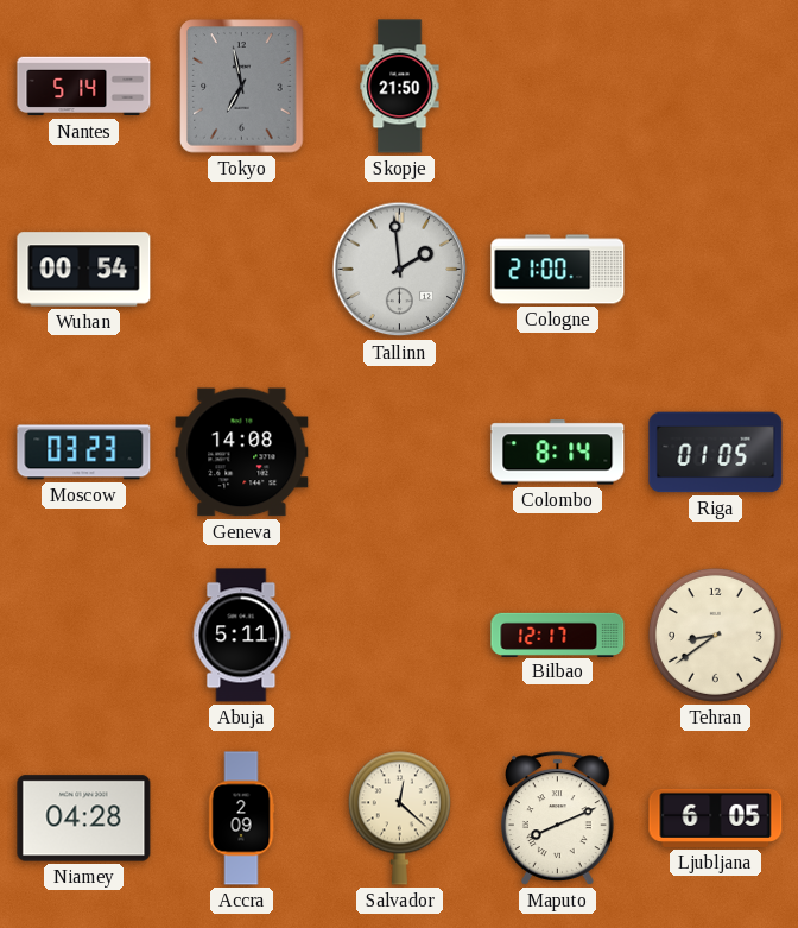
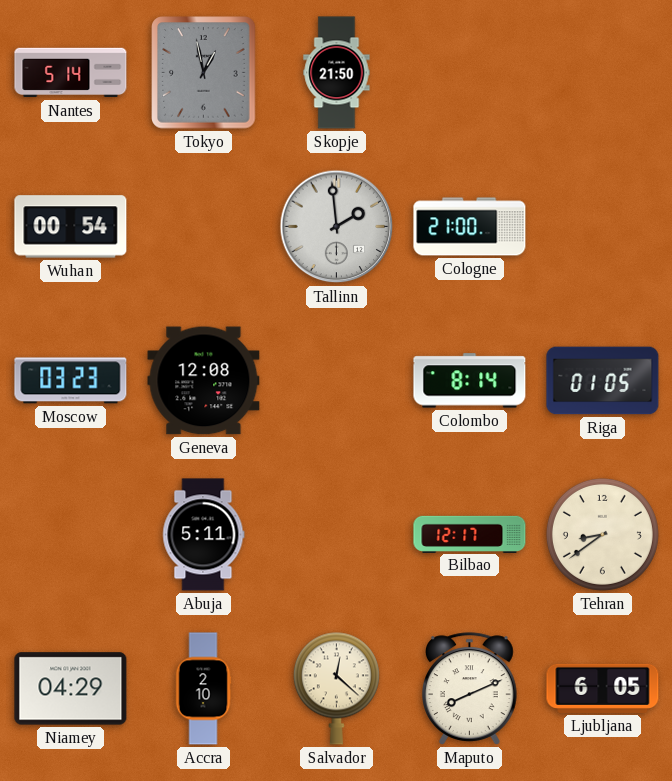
Tokyo: 6:58 -> 12:58
Geneva: 14:08 -> 12:08
Niamey: 04:28 -> 04:29
Accra: 2:09 -> 2:10
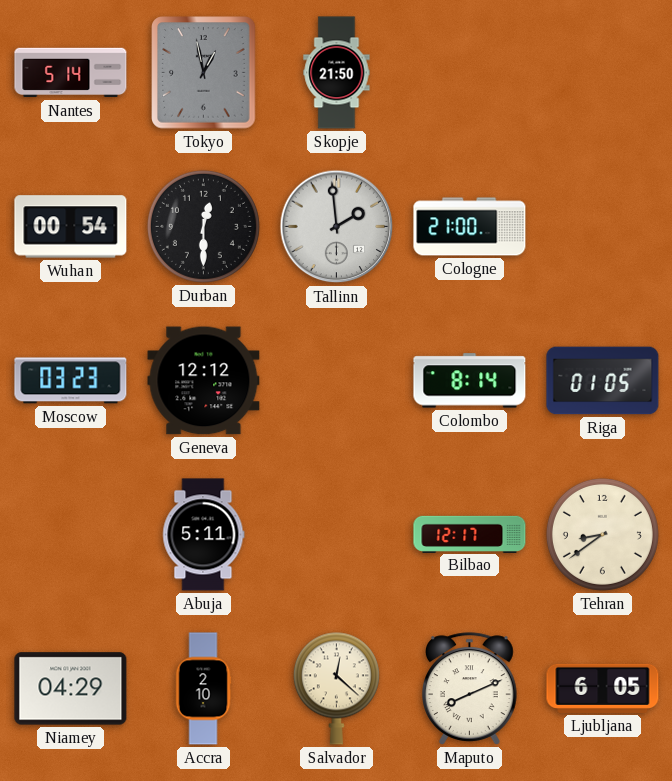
Durban: none -> 12:30
Geneva: 12:08 -> 12:12
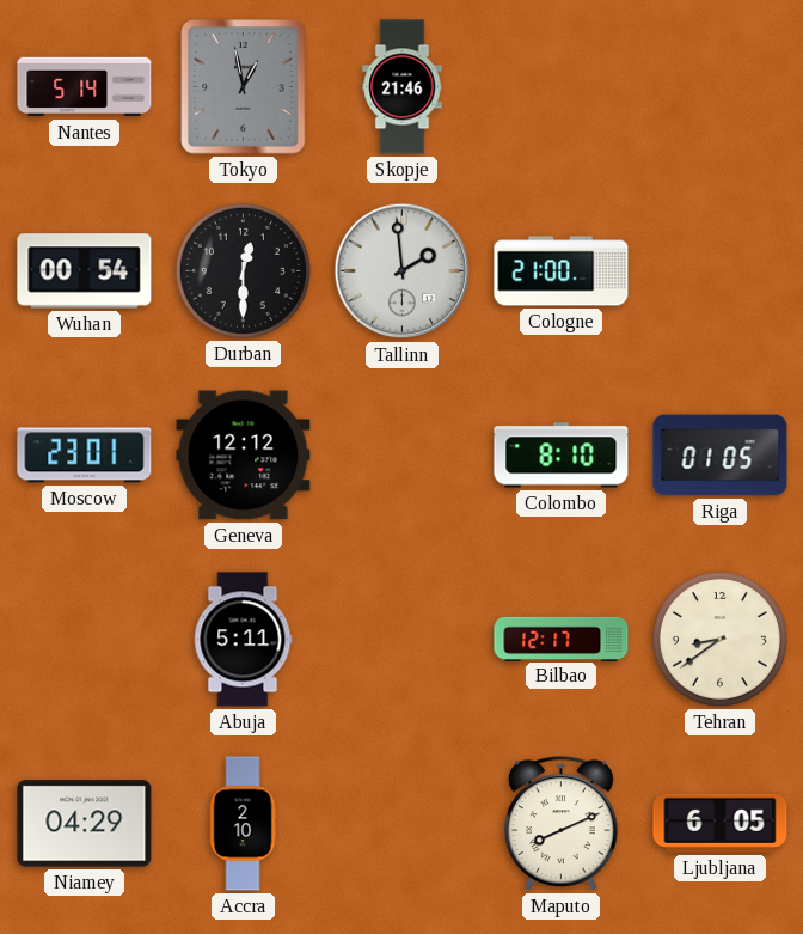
Skopje: 21:50 -> 21:46
Moscow: 03:23 -> 23:01
Colombo: 8:14 -> 8:10
Salvador: 12:22 -> none
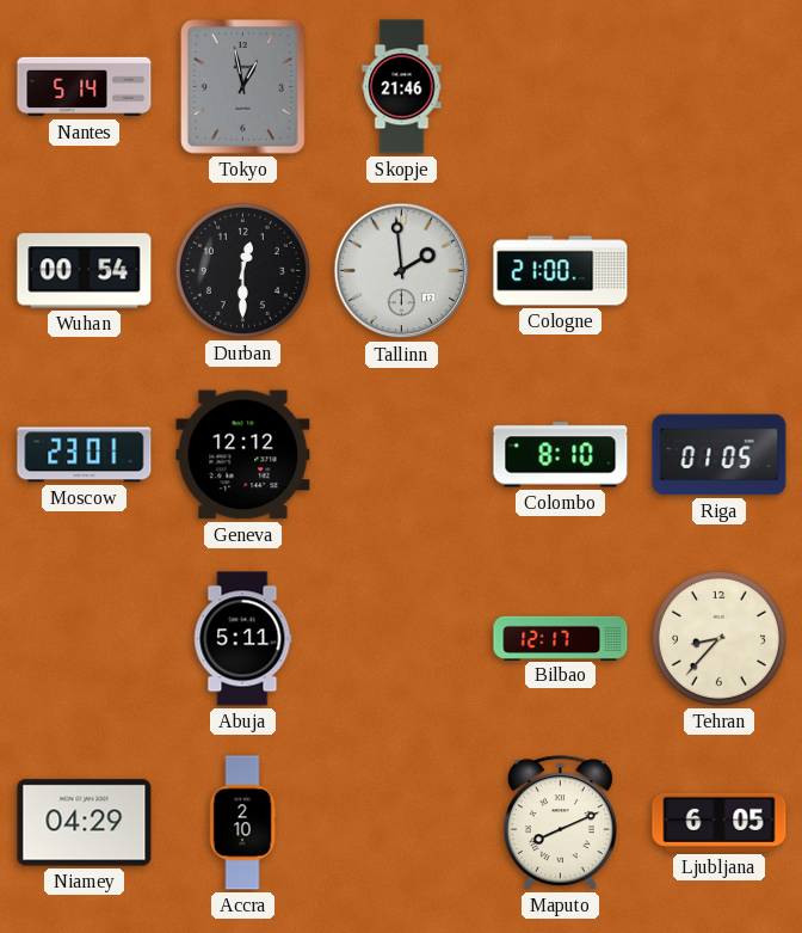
Tehran: 8:39 -> 8:37
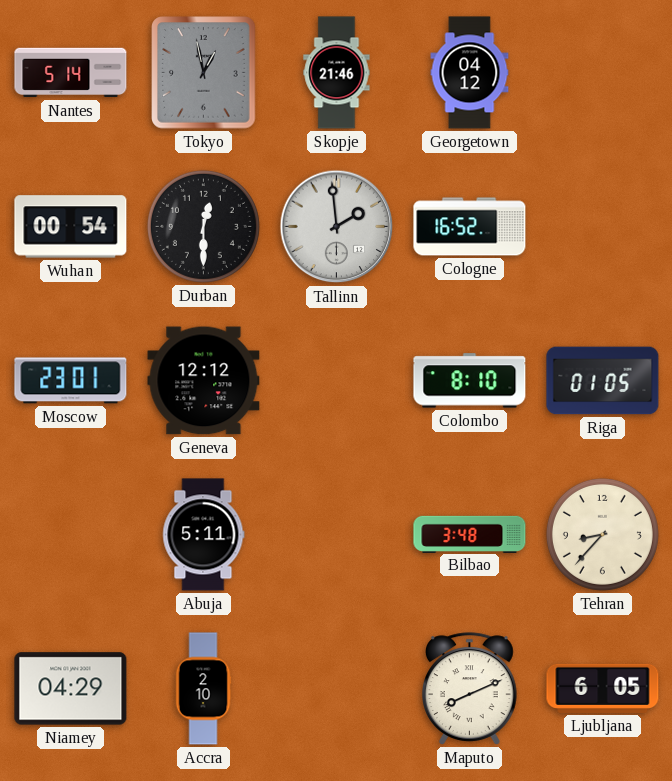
Georgetown: none -> 04:12
Cologne: 21:00 -> 16:52
Bilbao: 12:17 -> 3:48
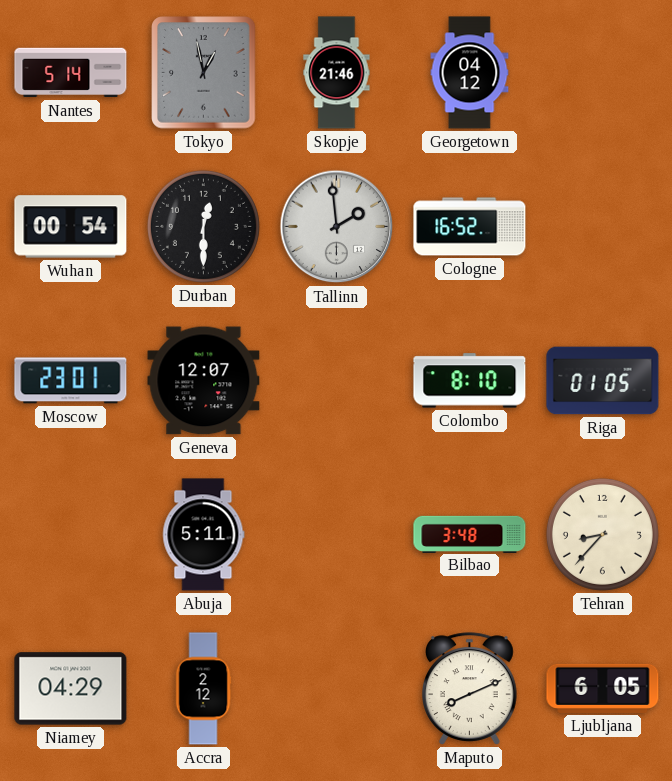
Geneva: 12:12 -> 12:07
Accra: 2:10 -> 2:12
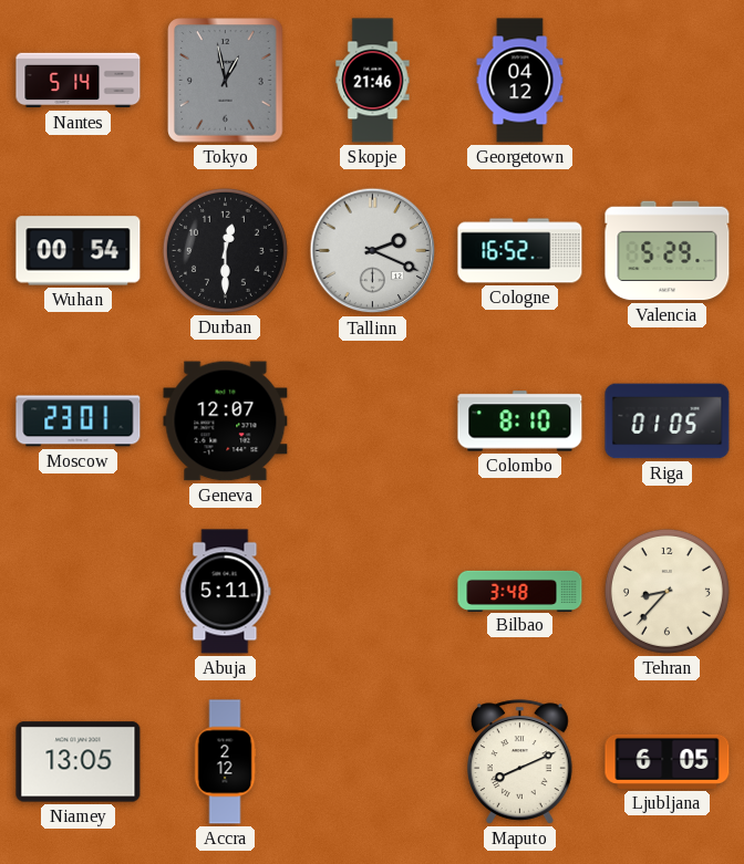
Tallinn: 1:59 -> 2:19
Valencia: none -> 5:29
Niamey: 04:29 -> 13:05
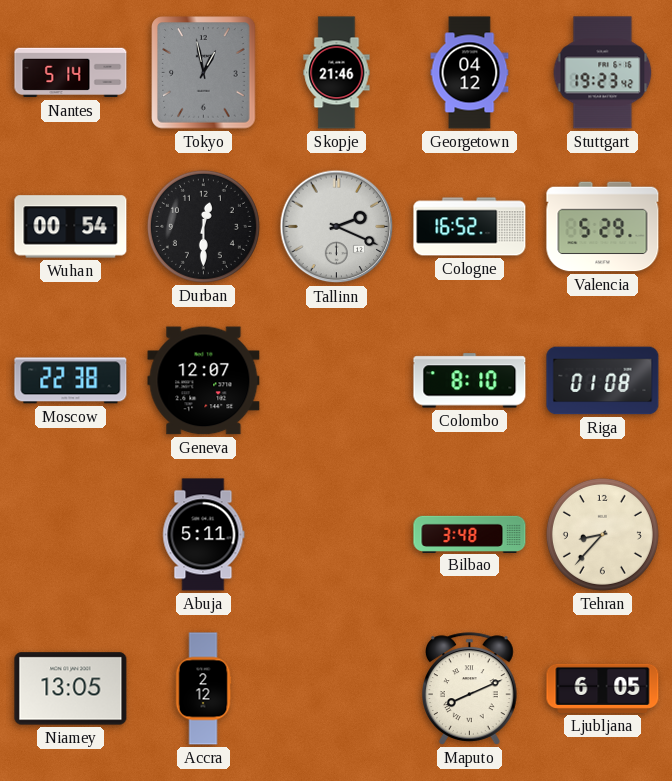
Stuttgart: none -> 19:23
Moscow: 23:01 -> 22:38
Riga: 01:05 -> 01:08
